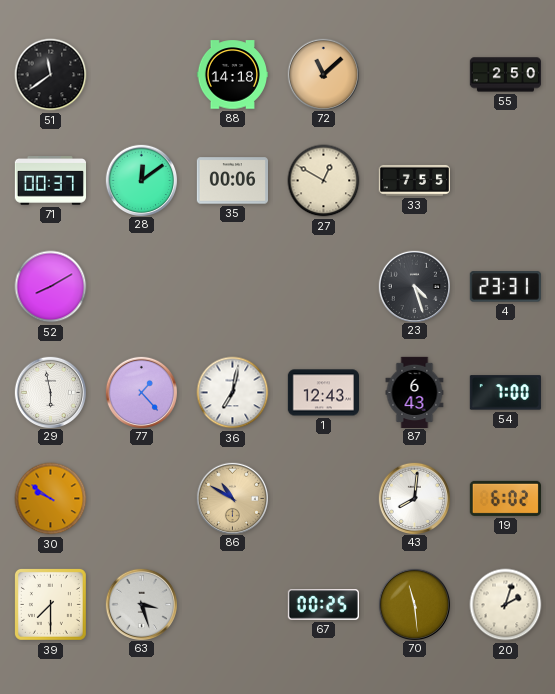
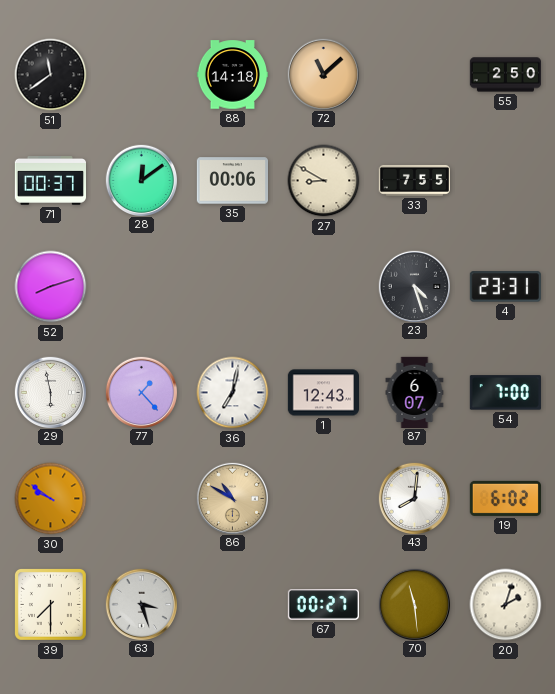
27: 12:50 -> 8:50
52: 8:10 -> 8:12
87: 6:43 -> 6:07
67: 00:25 -> 00:27
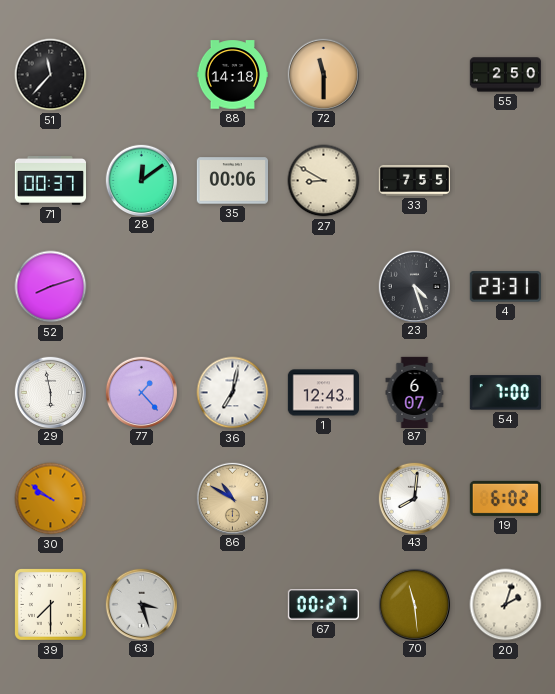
51: 11:39 -> 11:37
72: 11:08 -> 11:30
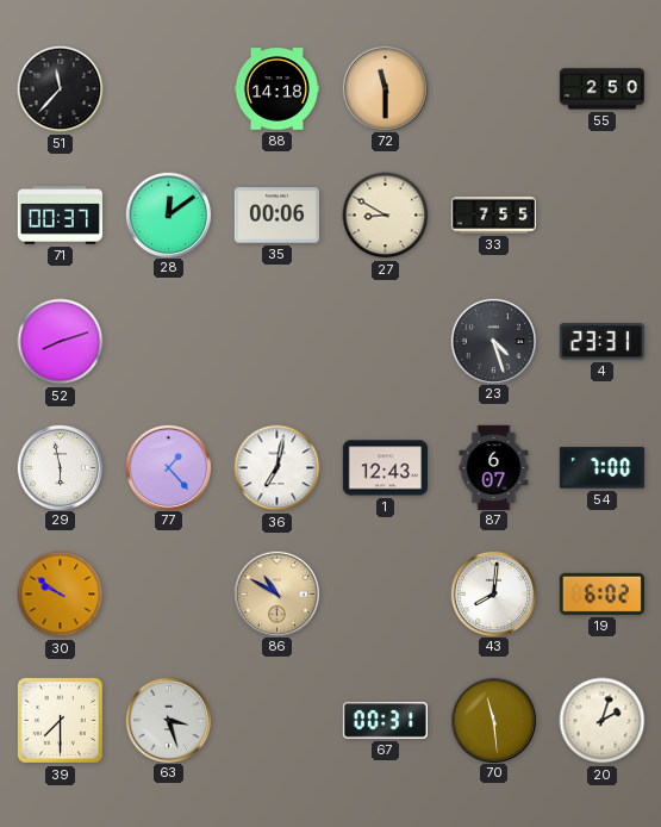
67: 00:27 -> 00:31
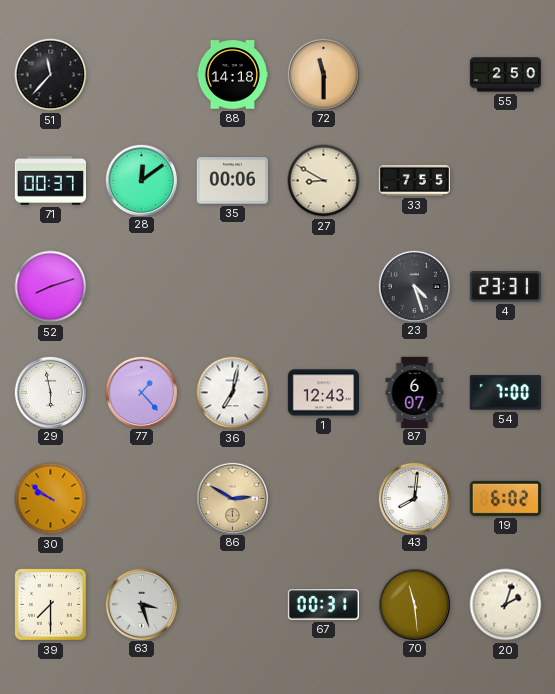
86: 10:50 -> 2:50
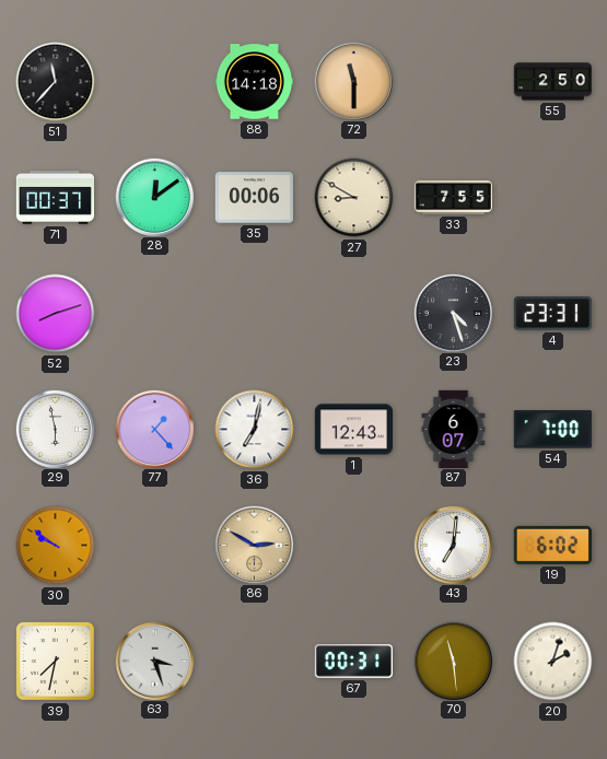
43: 8:01 -> 7:01
39: 7:30 -> 7:32
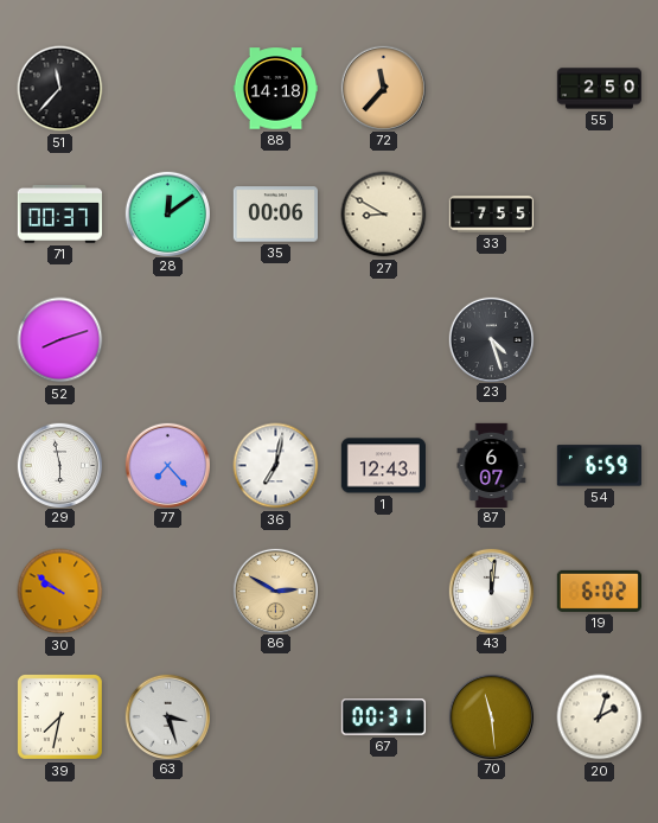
72: 11:30 -> 11:37
4: 23:31 -> none
77: 1:23 -> 7:23
54: 7:00 -> 6:59
43: 7:01 -> 12:01
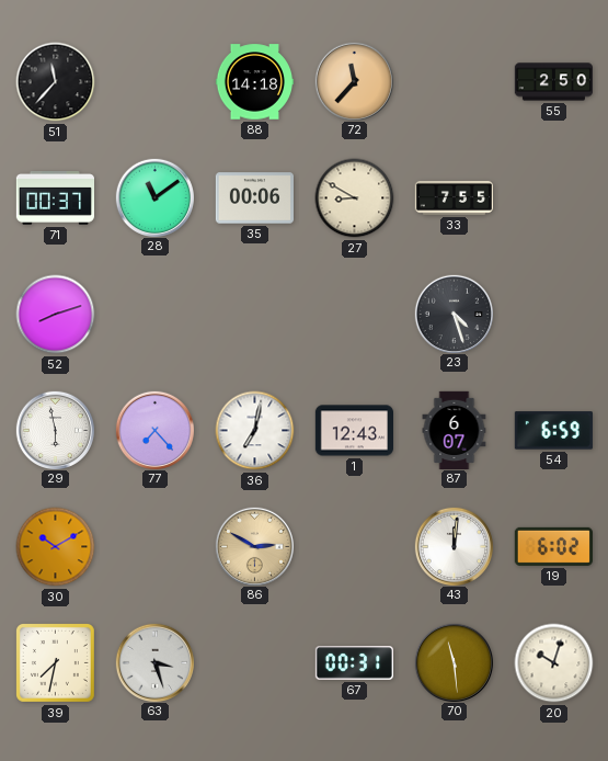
28: 12:09 -> 11:09
30: 9:51 -> 10:10
20: 2:03 -> 10:03
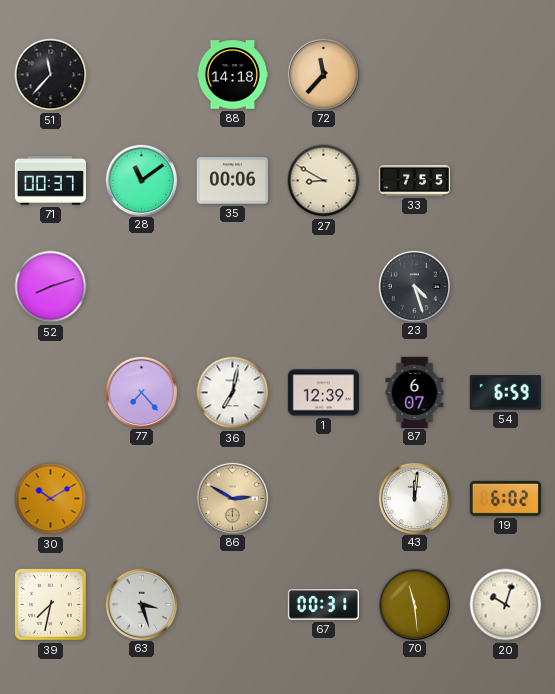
55: 2:50 -> none
29: 5:58 -> none
1: 12:43 -> 12:39
